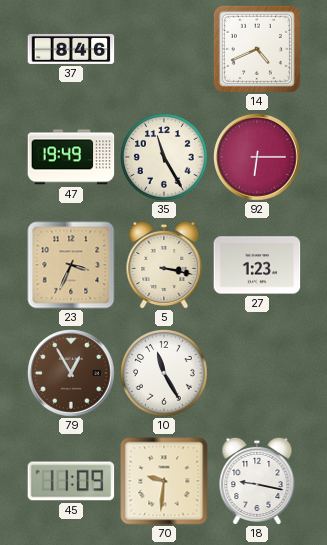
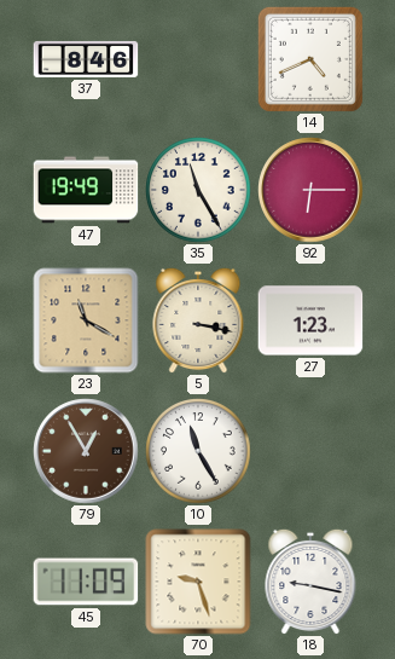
23: 3:34 -> 11:20
70: 9:31 -> 9:27
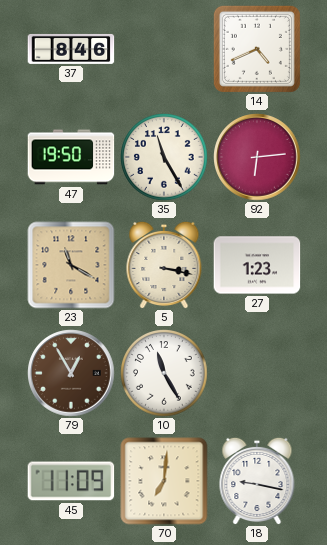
47: 19:49 -> 19:50
92: 6:15 -> 6:14
70: 9:27 -> 7:01
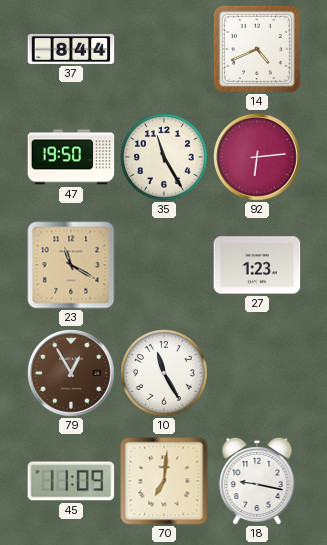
37: 8:46 -> 8:44
5: 3:17 -> none
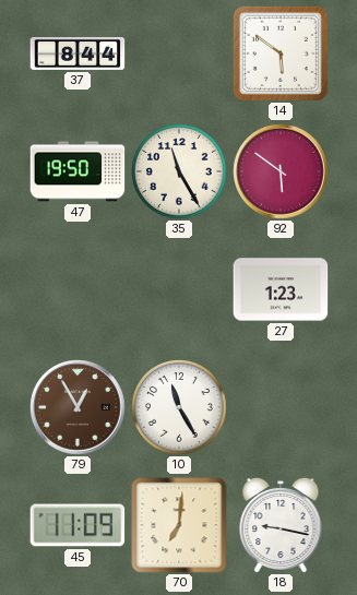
14: 4:41 -> 5:51
92: 6:14 -> 5:51
23: 11:20 -> none
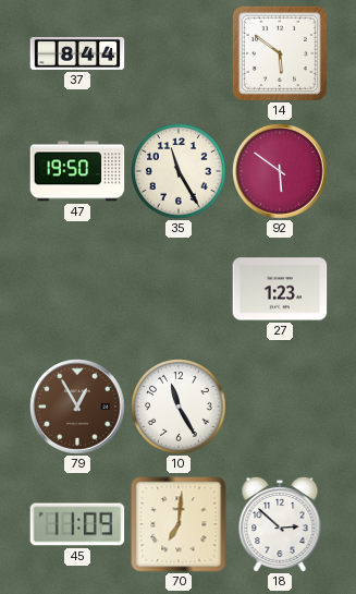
18: 9:17 -> 2:52
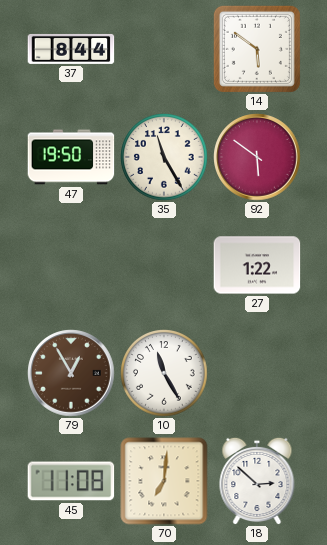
27: 1:23 -> 1:22
45: 11:09 -> 11:08
